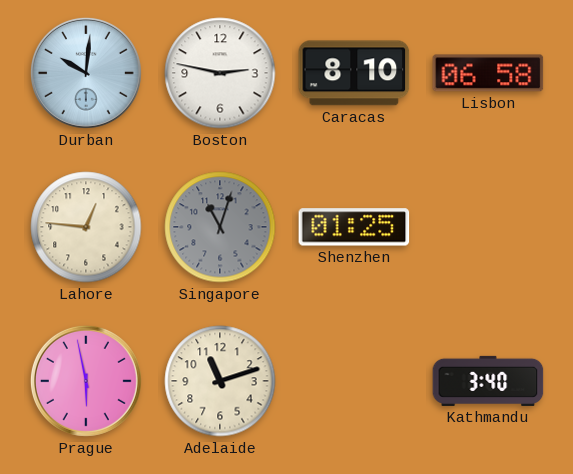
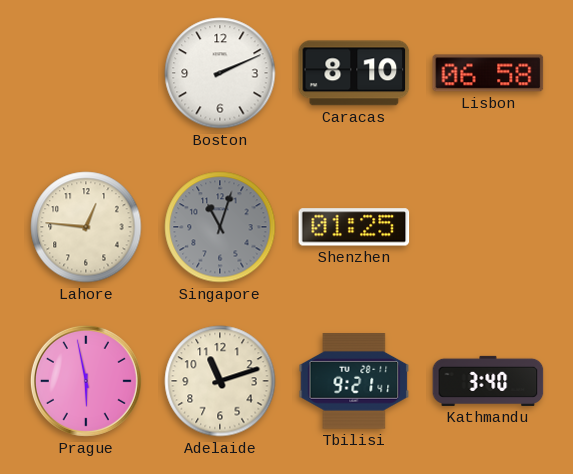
Durban: 10:01 -> none
Boston: 2:47 -> 2:11
Tbilisi: none -> 9:21
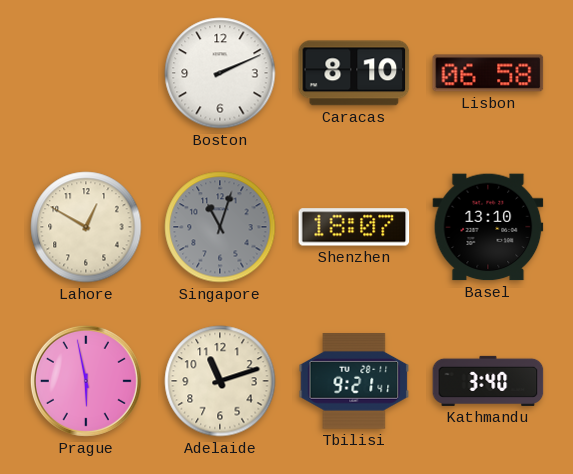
Lahore: 12:46 -> 12:50
Shenzhen: 01:25 -> 18:07
Basel: none -> 13:10
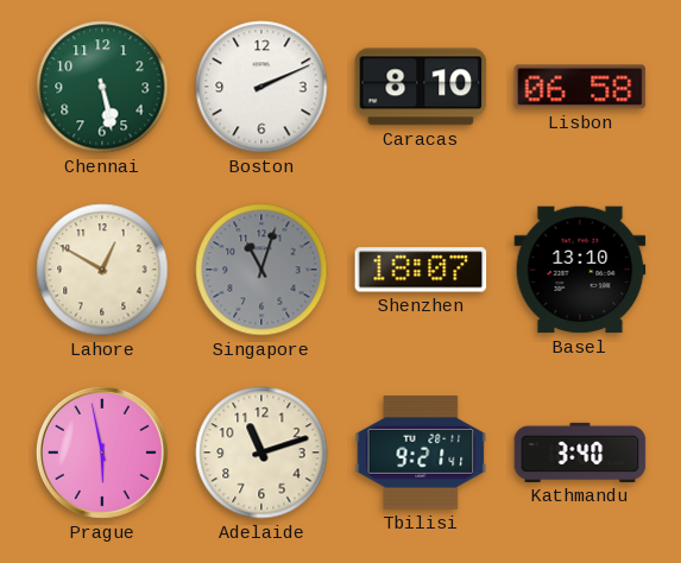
Chennai: none -> 5:28
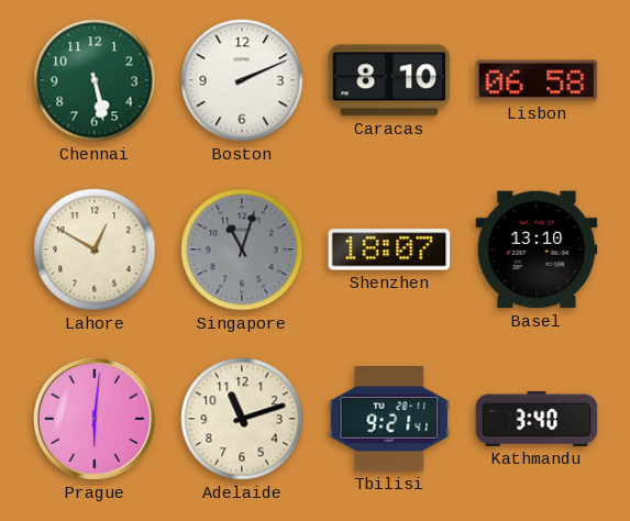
Prague: 5:58 -> 6:01
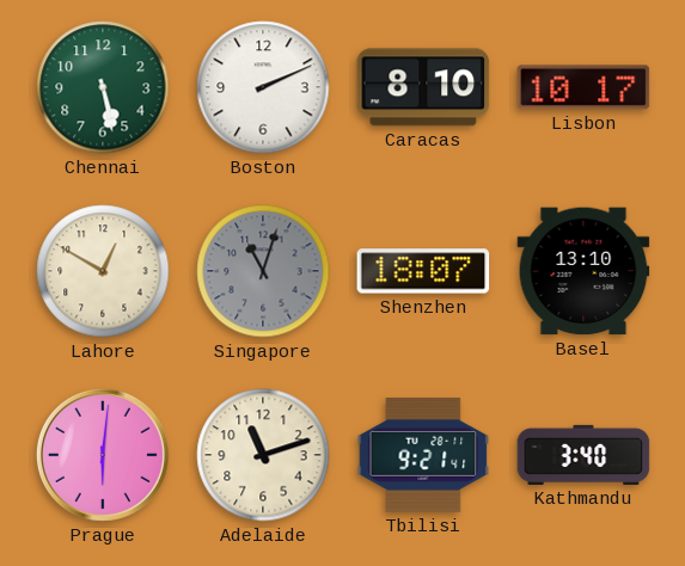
Lisbon: 06:58 -> 10:17
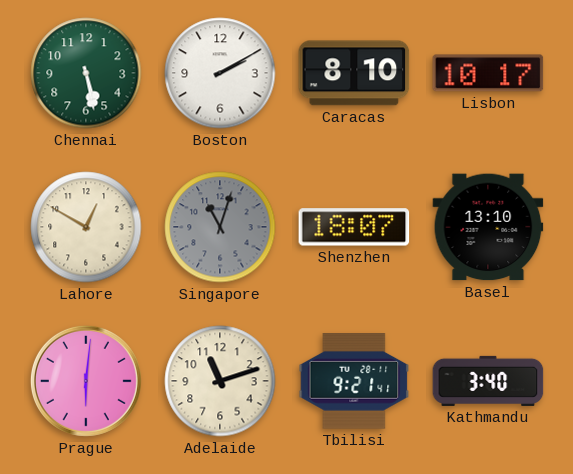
Boston: 2:11 -> 2:10
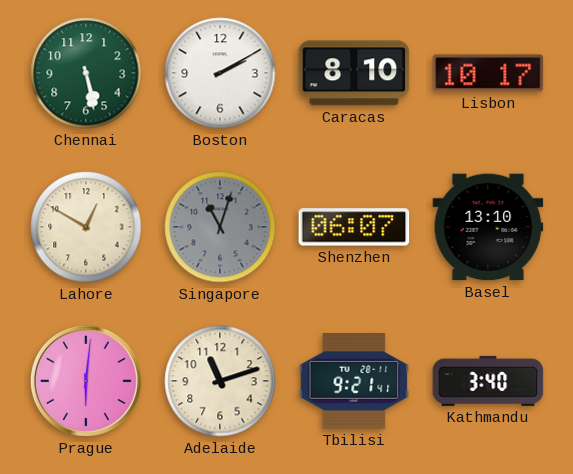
Shenzhen: 18:07 -> 06:07
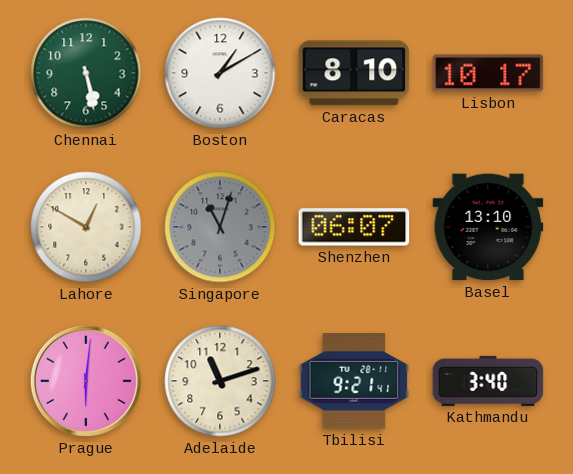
Boston: 2:10 -> 1:10
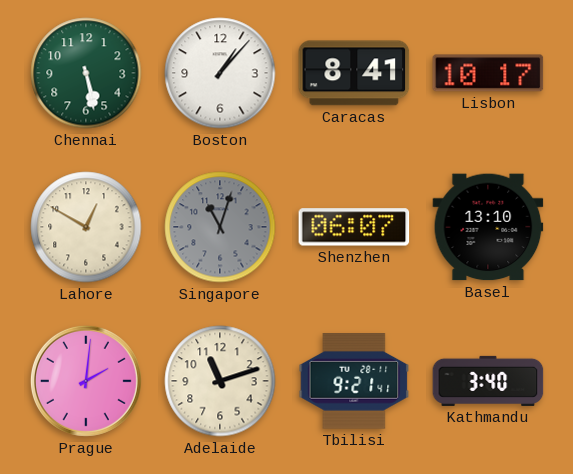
Boston: 1:10 -> 1:07
Caracas: 8:10 -> 8:41
Prague: 6:01 -> 2:01
